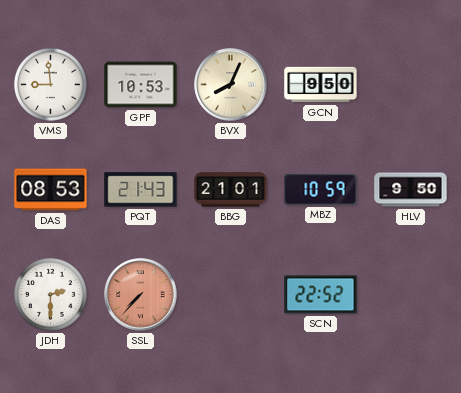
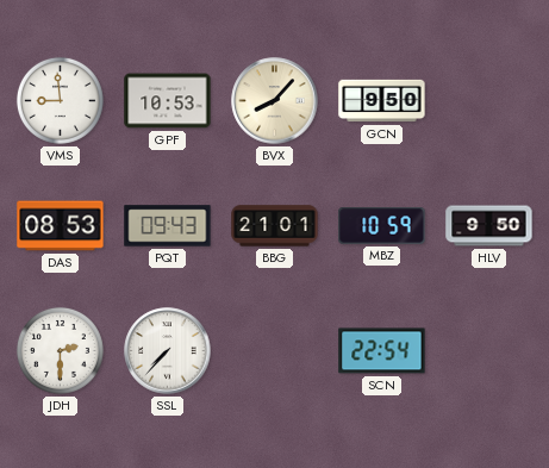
BVX: 8:04 -> 8:07
PQT: 21:43 -> 09:43
SSL dial: salmon -> white
SCN: 22:52 -> 22:54
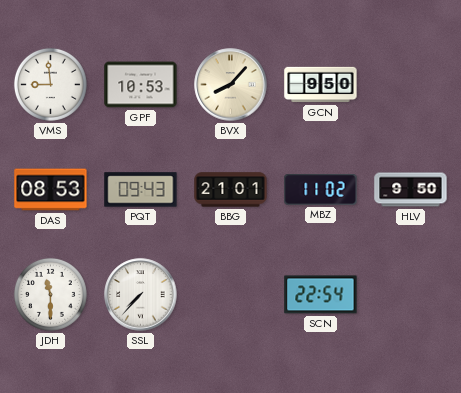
MBZ: 10:59 -> 11:02
JDH: 2:30 -> 11:30
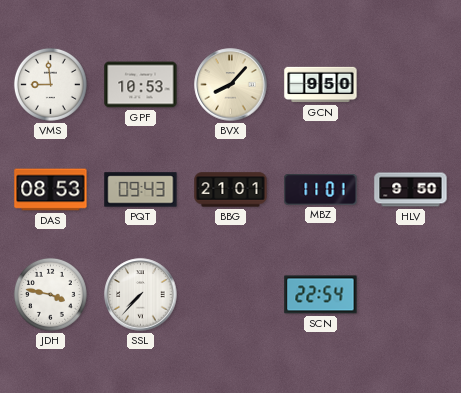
MBZ: 11:02 -> 11:01
JDH: 11:30 -> 3:47
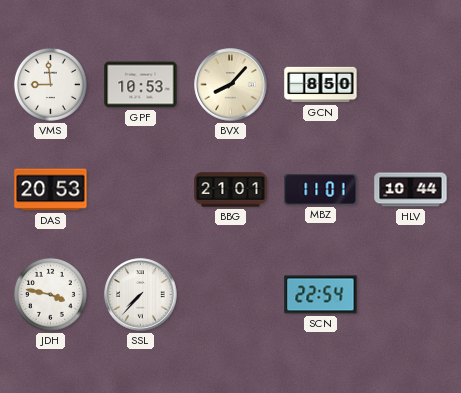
GCN: 9:50 -> 8:50
DAS: 08:53 -> 20:53
PQT: 09:43 -> none
HLV: 9:50 -> 10:44
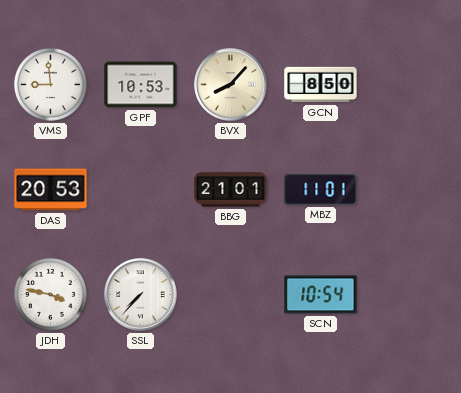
HLV: 10:44 -> none
SCN: 22:54 -> 10:54
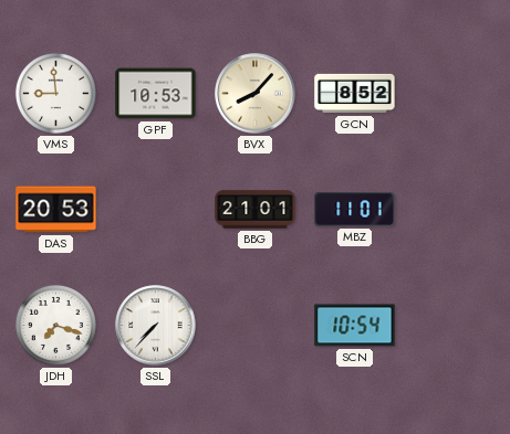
GCN: 8:50 -> 8:52
JDH: 3:47 -> 7:18
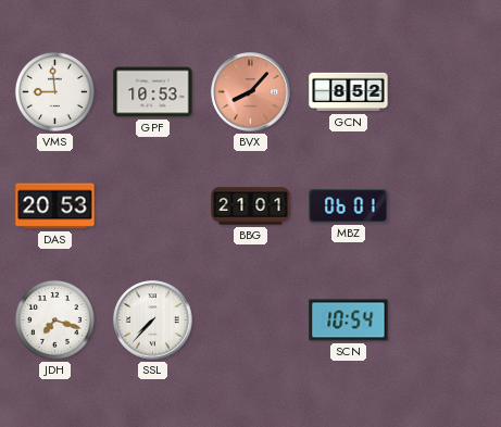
BVX dial: cream -> salmon
MBZ: 11:01 -> 06:01
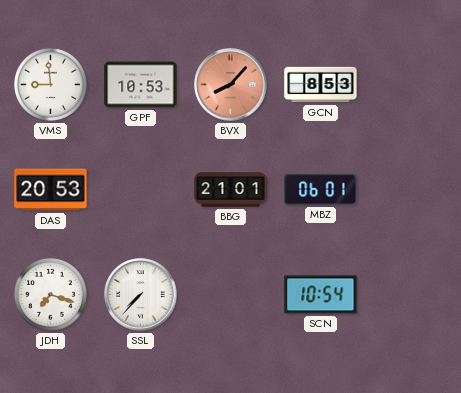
GCN: 8:52 -> 8:53
